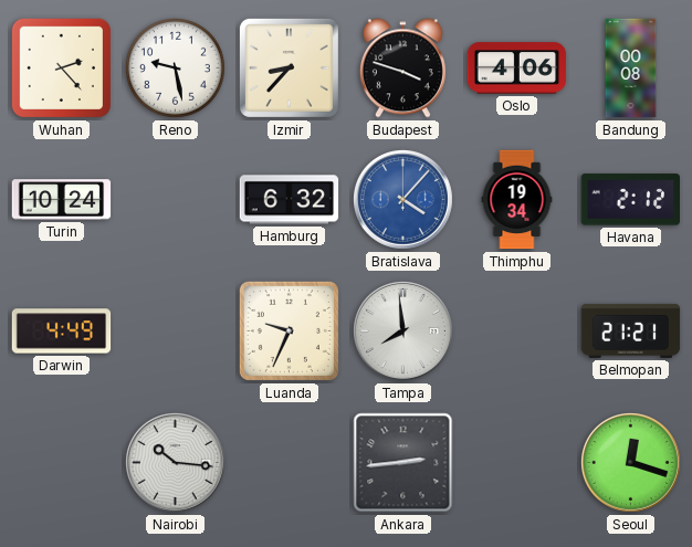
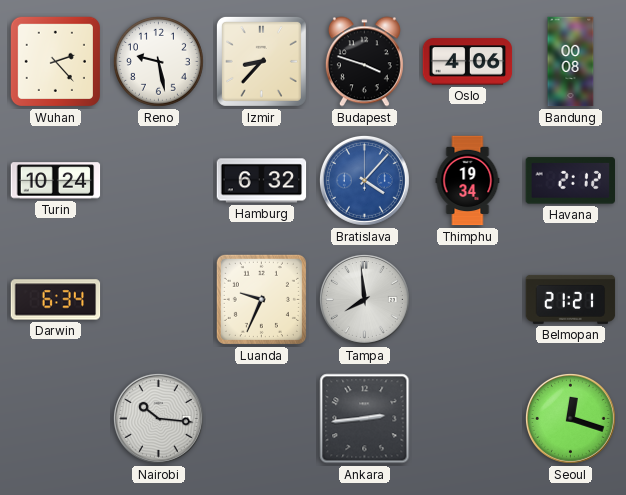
Darwin: 4:49 -> 6:34
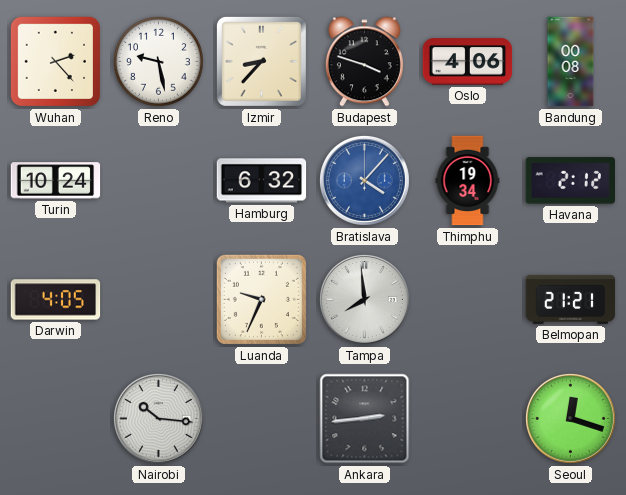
Darwin: 6:34 -> 4:05
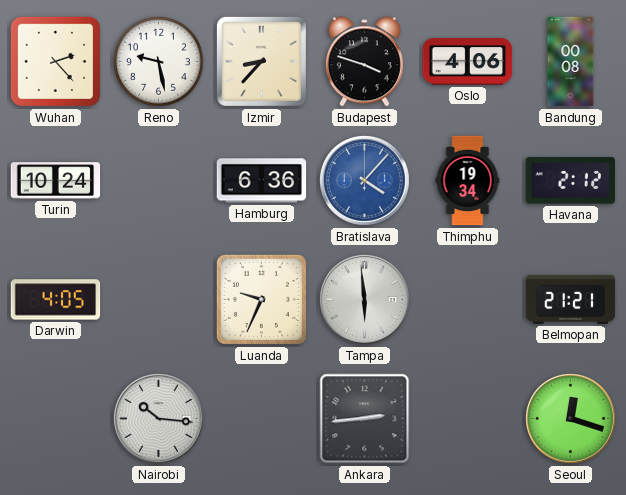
Hamburg: 6:32 -> 6:36
Tampa: 7:59 -> 5:59
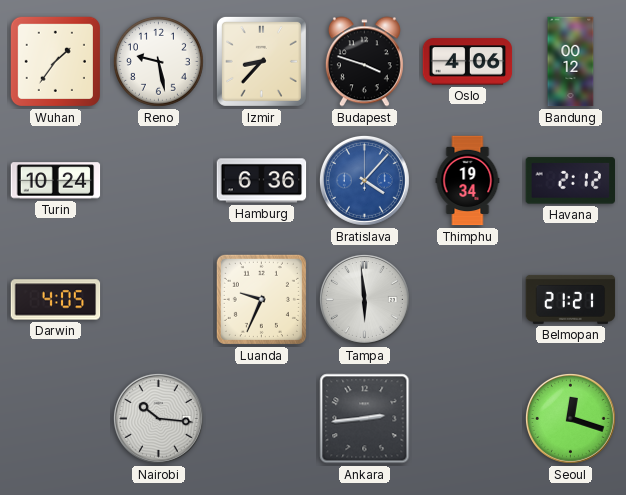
Wuhan: 2:23 -> 1:36
Bandung: 00:08 -> 00:12
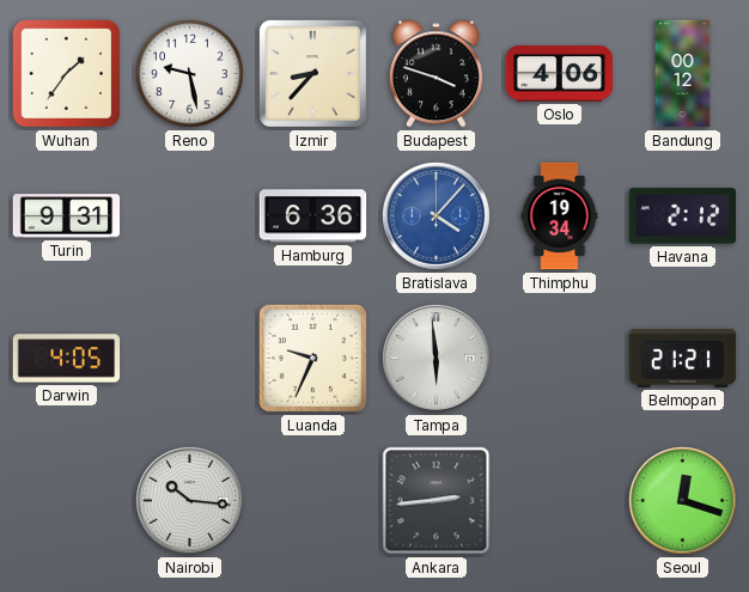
Turin: 10:24 -> 9:31
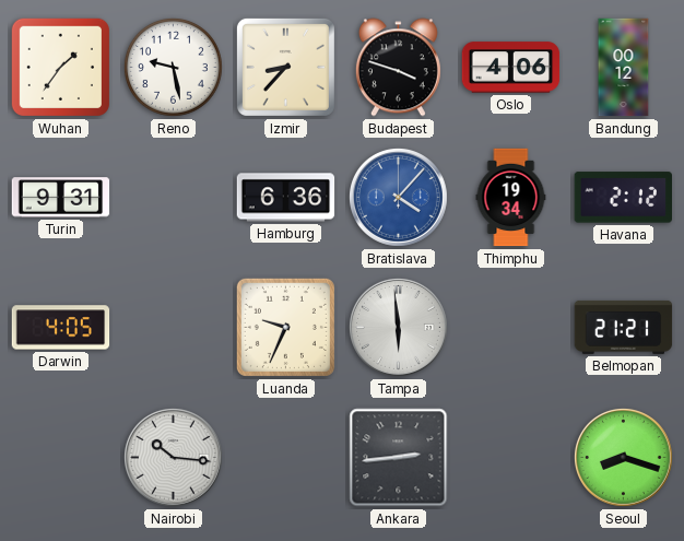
Seoul: 12:18 -> 8:18
